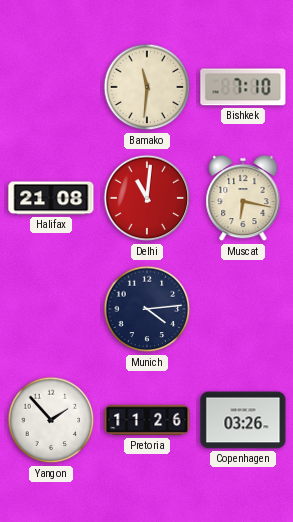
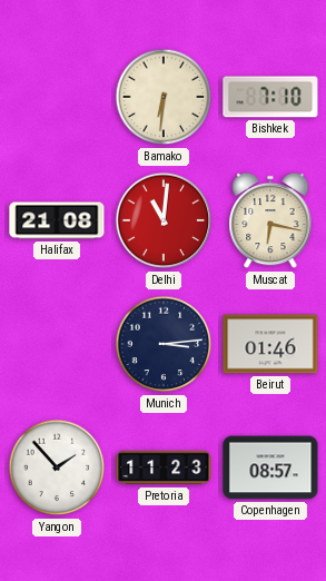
Bamako: 11:31 -> 6:31
Munich: 4:14 -> 3:14
Beirut: none -> 01:46
Pretoria: 11:26 -> 11:23
Copenhagen: 03:26 -> 08:57
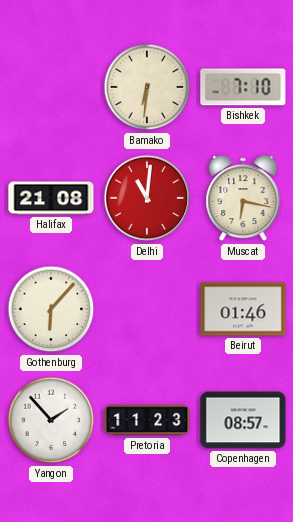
Gothenburg: none -> 6:07
Munich: 3:14 -> none
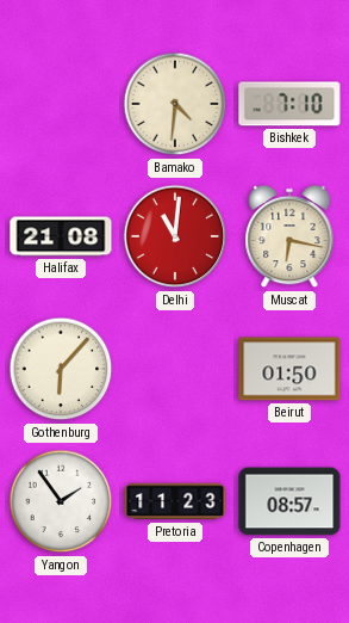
Bamako: 6:31 -> 4:31
Beirut: 01:46 -> 01:50
Yangon: 1:53 -> 1:54
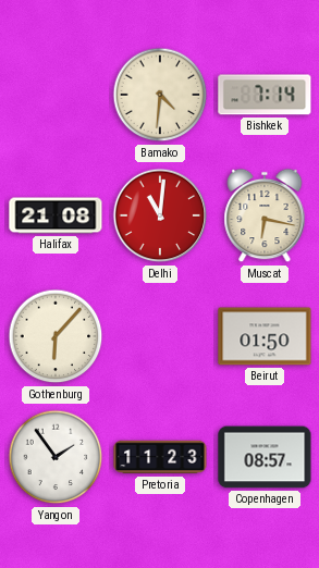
Bishkek: 7:10 -> 7:14
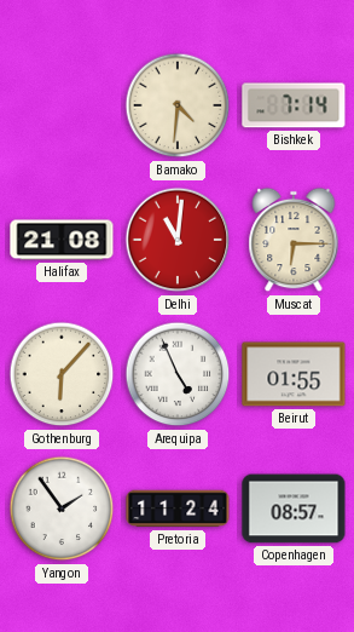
Muscat: 6:17 -> 6:15
Arequipa: none -> 4:56
Beirut: 01:50 -> 01:55
Pretoria: 11:23 -> 11:24
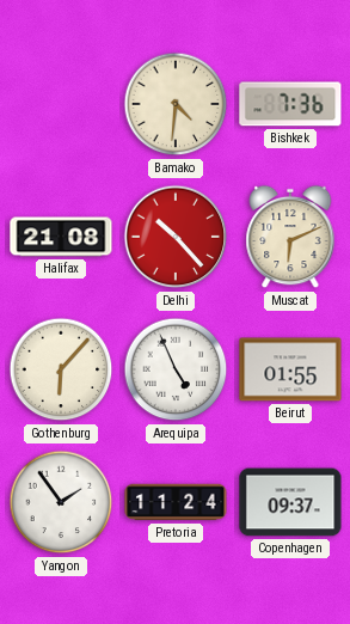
Bishkek: 7:14 -> 7:36
Delhi: 11:01 -> 10:23
Muscat: 6:15 -> 6:11
Copenhagen: 08:57 -> 09:37
